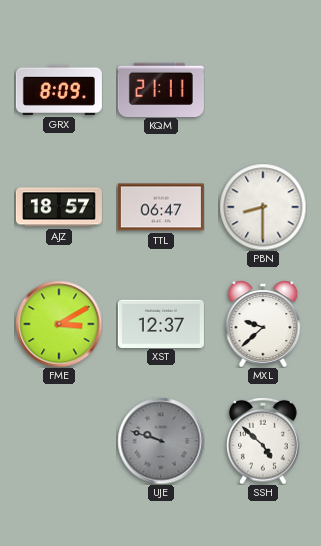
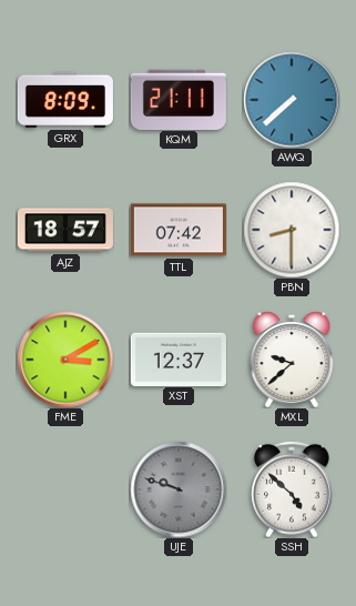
AWQ: none -> 7:38
TTL: 06:47 -> 07:42
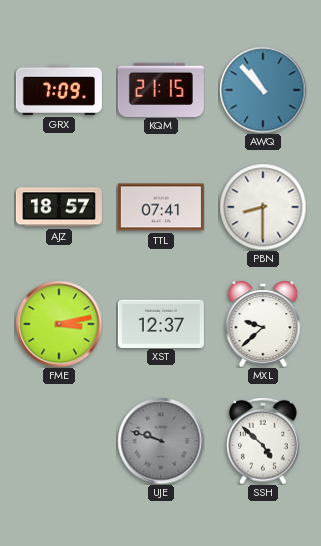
GRX: 8:09 -> 7:09
KQM: 21:11 -> 21:15
AWQ: 7:38 -> 10:53
TTL: 07:42 -> 07:41
FME: 3:10 -> 3:13
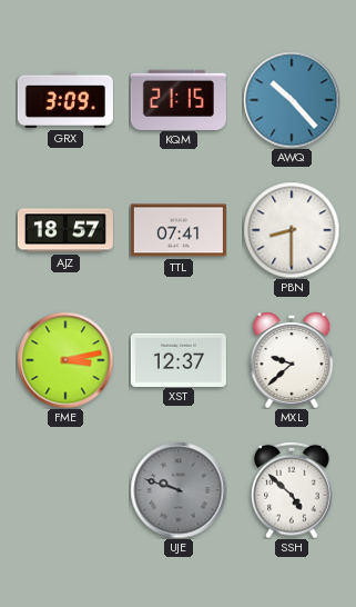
GRX: 7:09 -> 3:09
AWQ: 10:53 -> 10:23
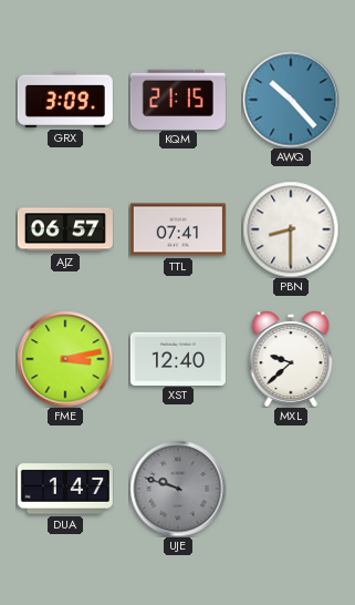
AJZ: 18:57 -> 06:57
XST: 12:37 -> 12:40
DUA: none -> 1:47
SSH: 4:52 -> none
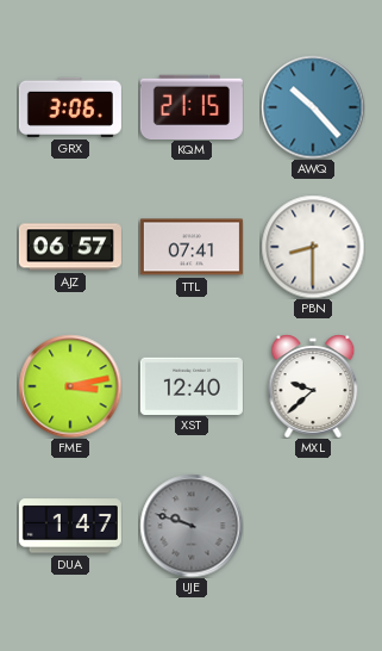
GRX: 3:09 -> 3:06
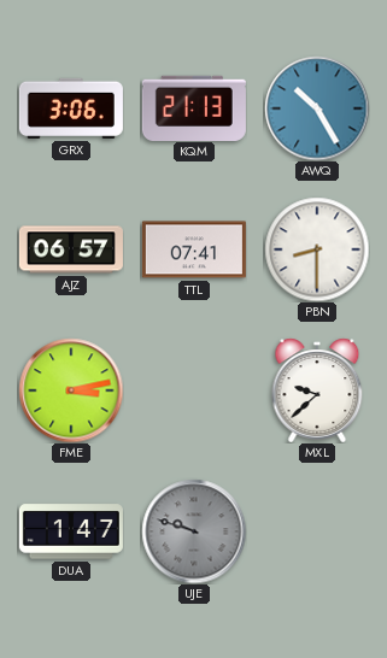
KQM: 21:15 -> 21:13
AWQ: 10:23 -> 10:25
XST: 12:40 -> none
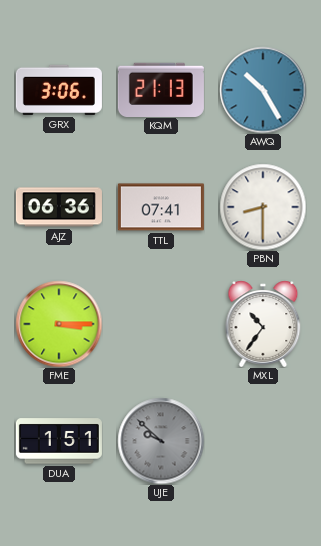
AJZ: 06:57 -> 06:36
FME: 3:13 -> 3:15
MXL: 9:38 -> 10:36
DUA: 1:47 -> 1:51
UJE: 9:48 -> 9:52
